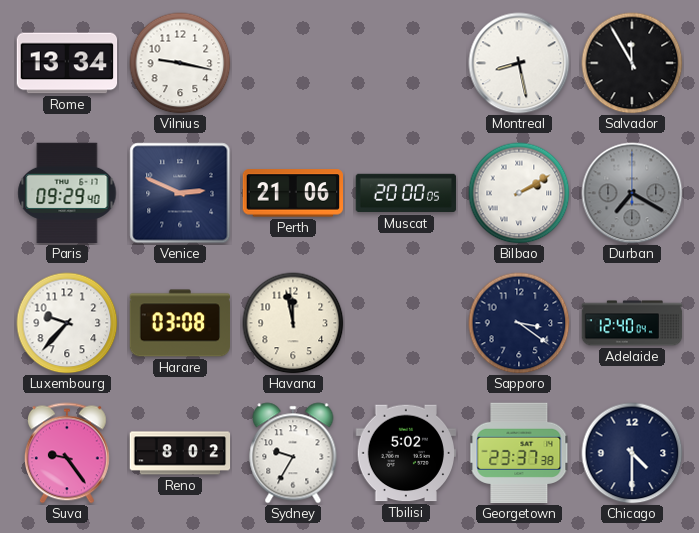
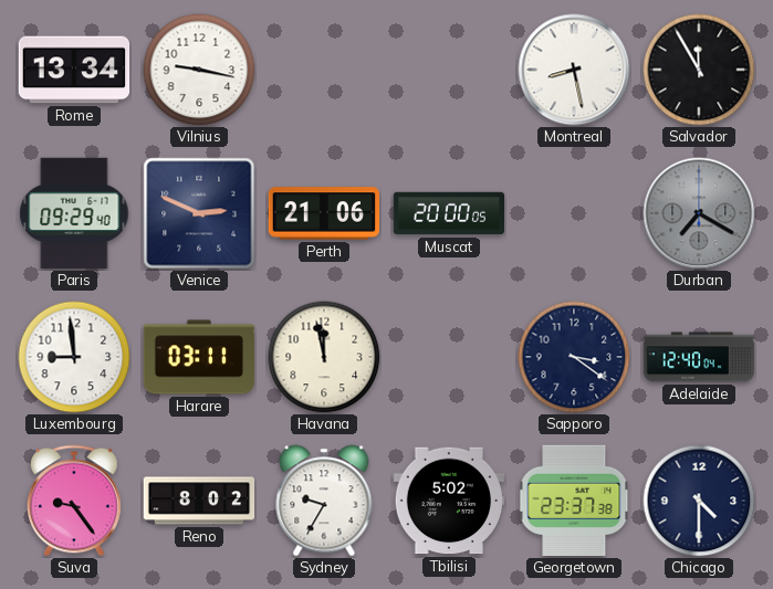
Bilbao: 2:10 -> none
Luxembourg: 9:37 -> 8:59
Harare: 03:08 -> 03:11
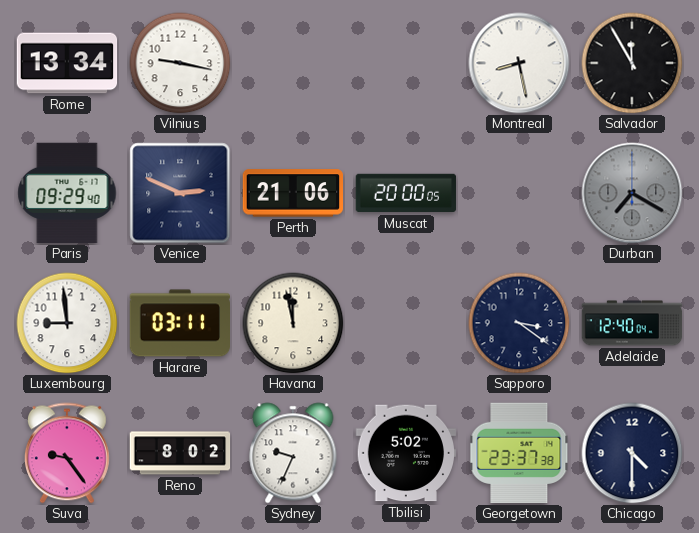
Sydney: 9:35 -> 9:34
